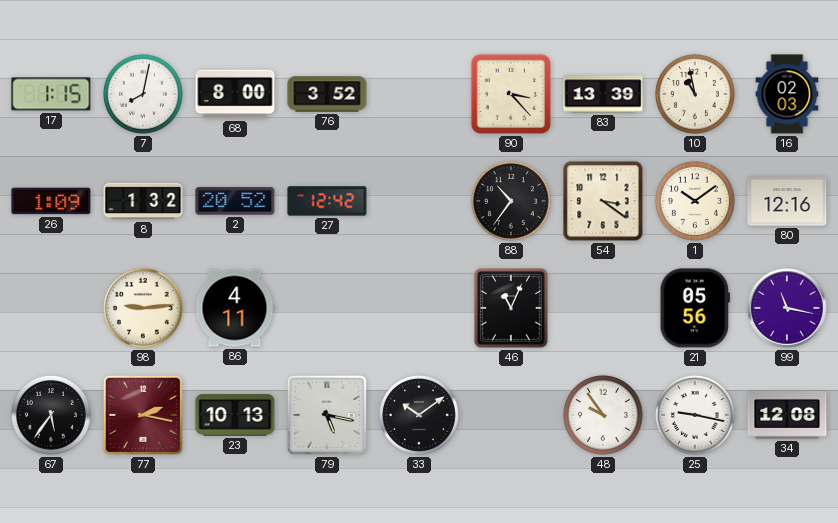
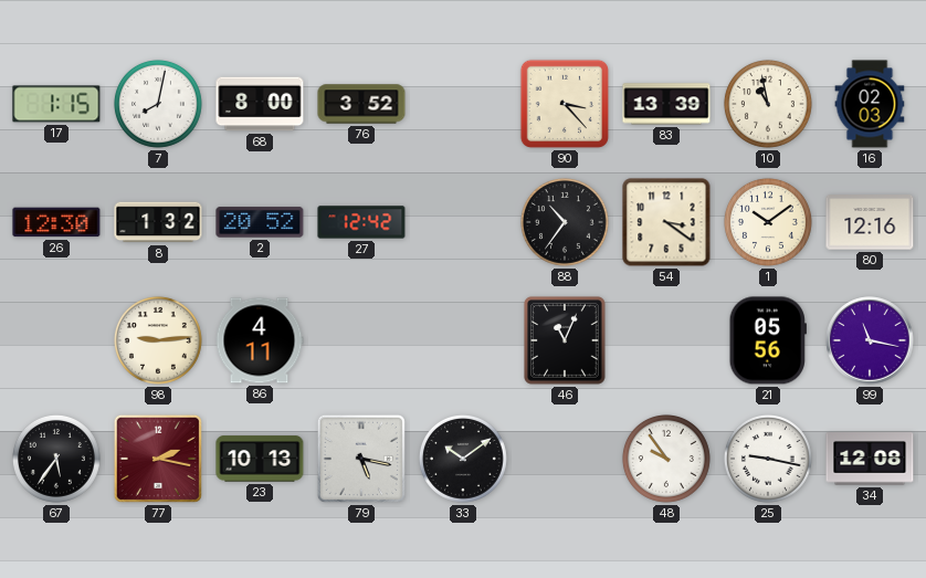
26: 1:09 -> 12:30
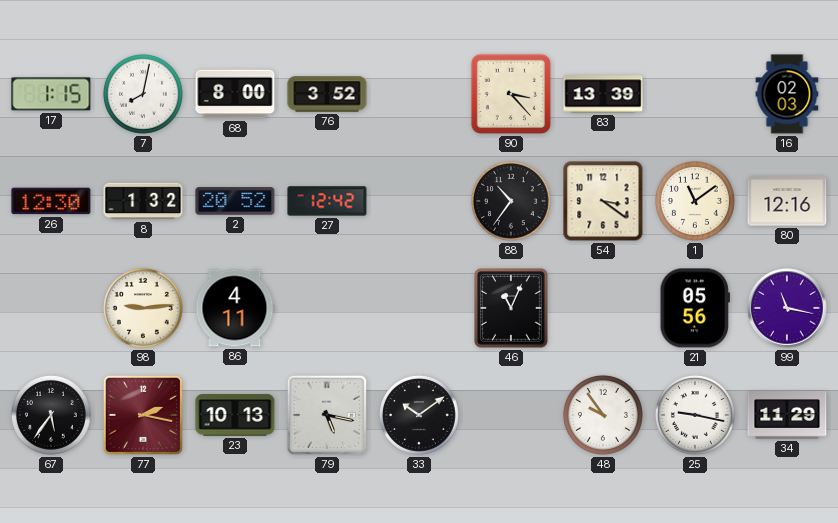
10: 10:58 -> none
1: 10:09 -> 11:09
34: 12:08 -> 11:29
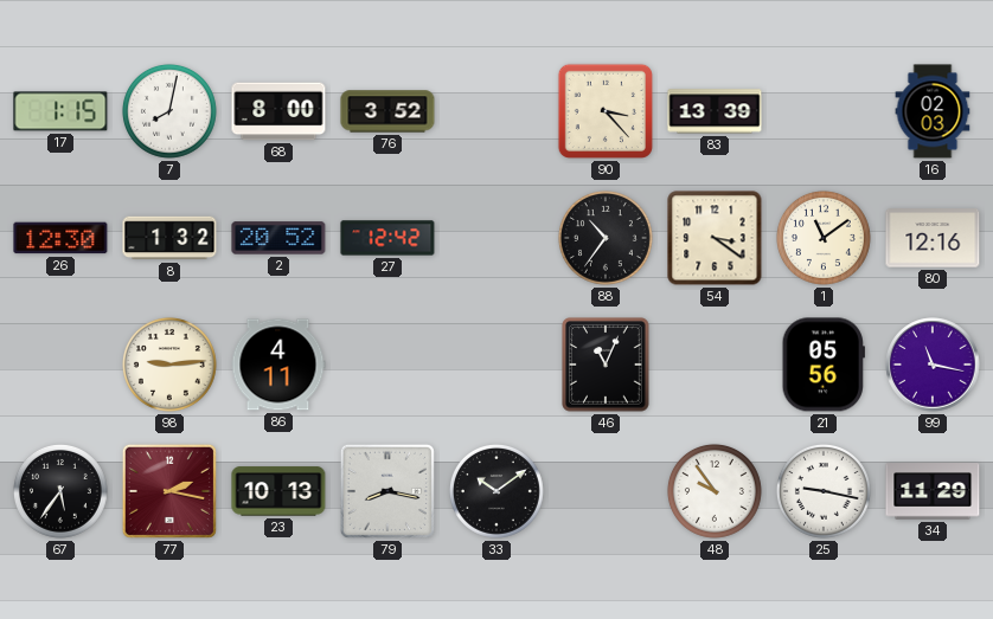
79: 5:17 -> 8:17
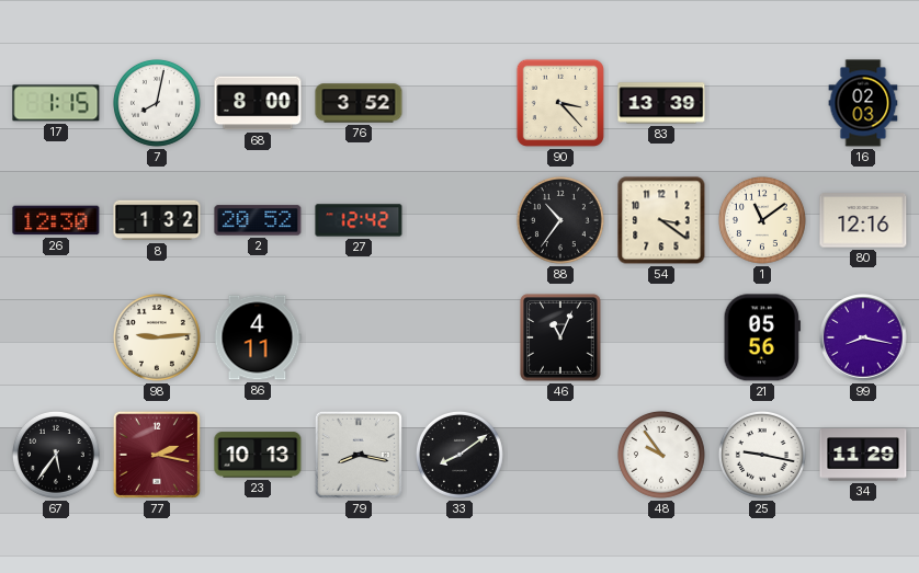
99: 11:17 -> 8:17
33: 10:09 -> 8:09
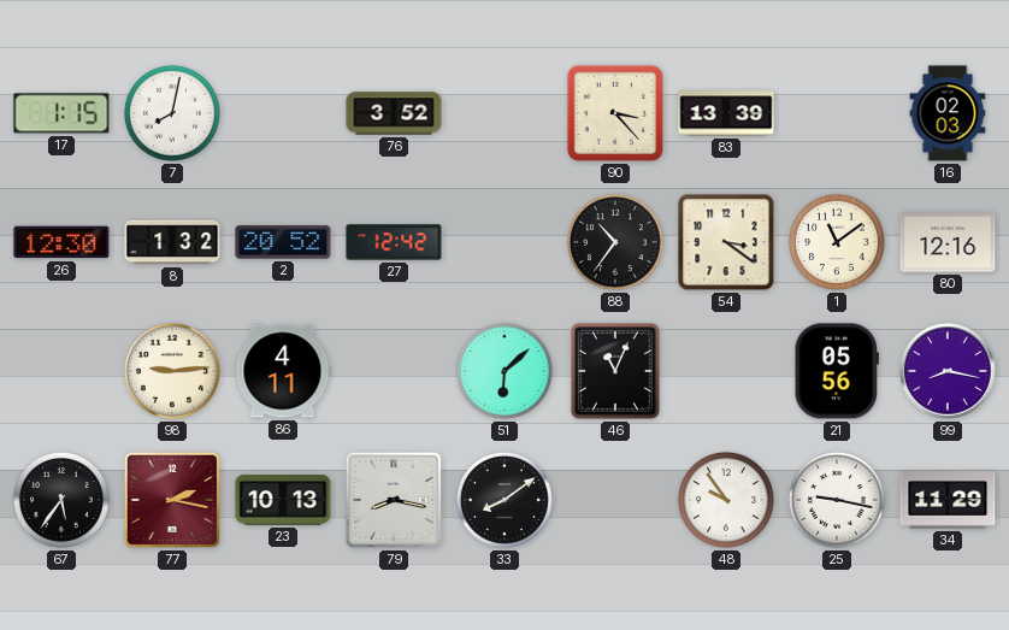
68: 8:00 -> none
51: none -> 6:08
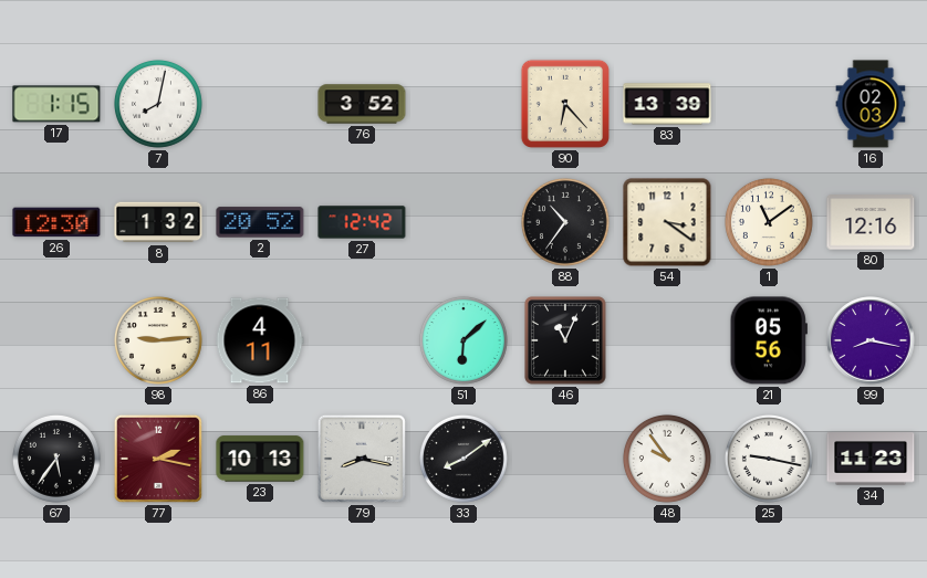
90: 3:23 -> 6:23
34: 11:29 -> 11:23
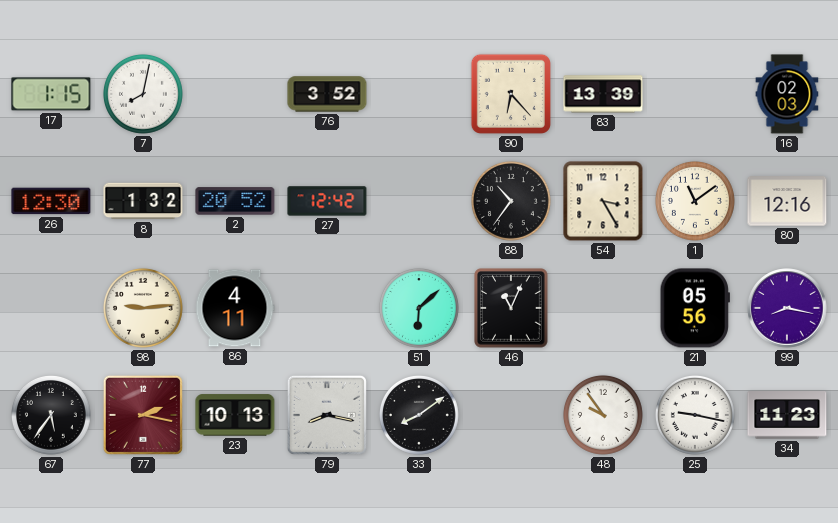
54: 3:21 -> 3:25
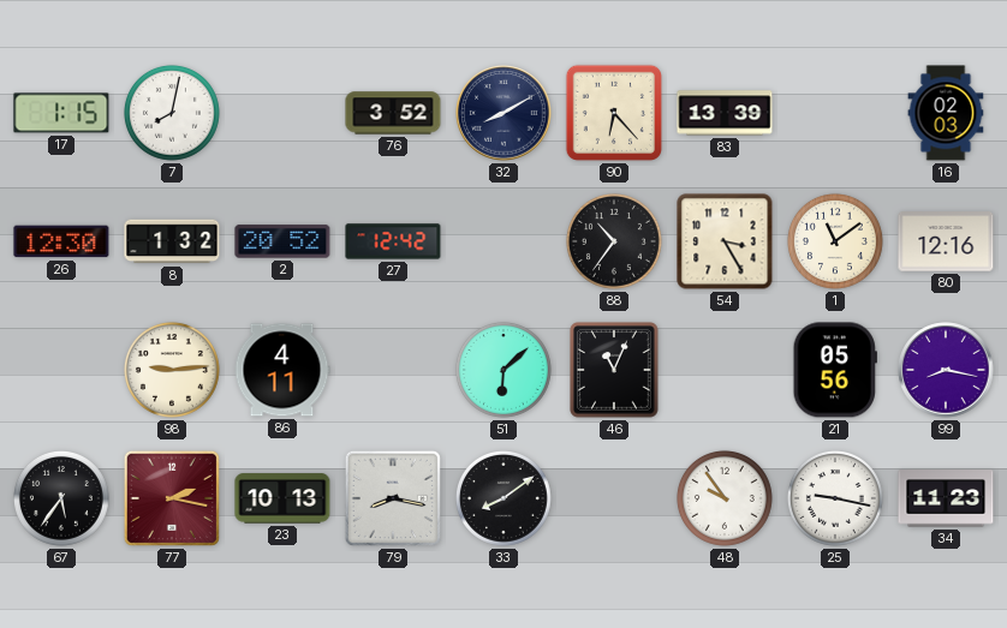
32: none -> 8:10
